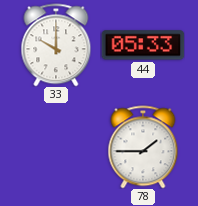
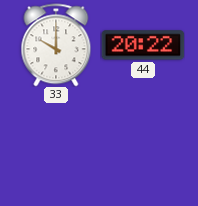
44: 05:33 -> 20:22
78: 1:45 -> none
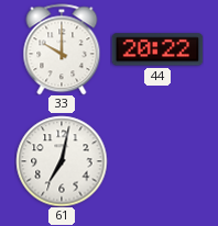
61: none -> 7:02
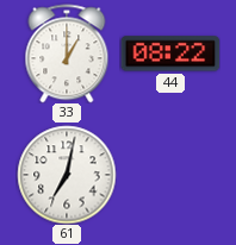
33: 10:00 -> 1:00
44: 20:22 -> 08:22
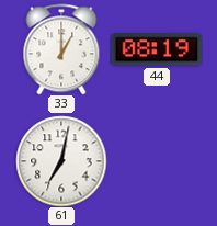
44: 08:22 -> 08:19
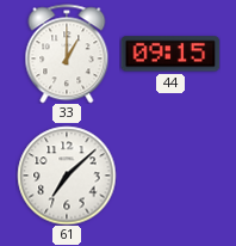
44: 08:19 -> 09:15
61: 7:02 -> 7:08
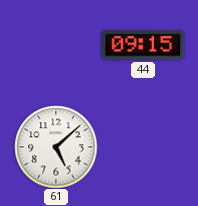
33: 1:00 -> none
61: 7:08 -> 5:08
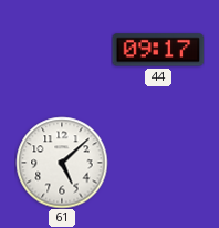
44: 09:15 -> 09:17
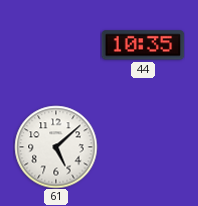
44: 09:17 -> 10:35
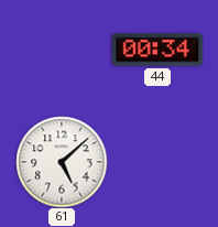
44: 10:35 -> 00:34
